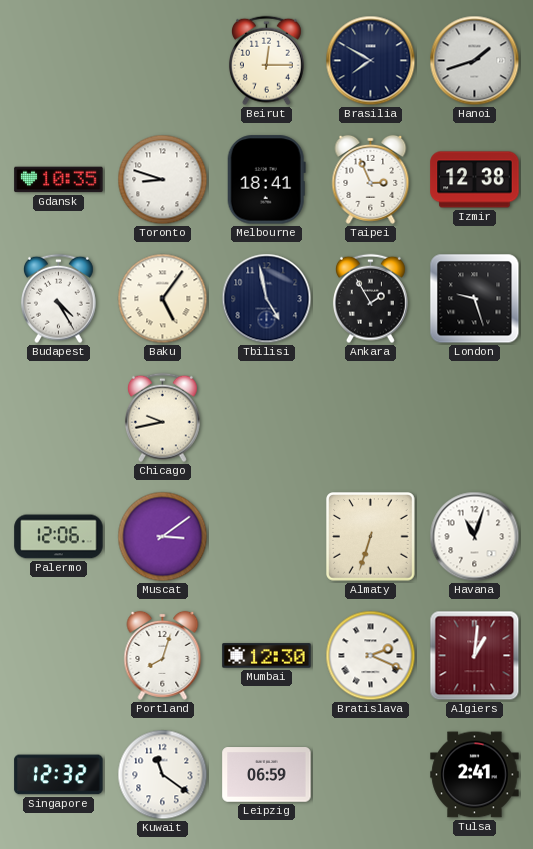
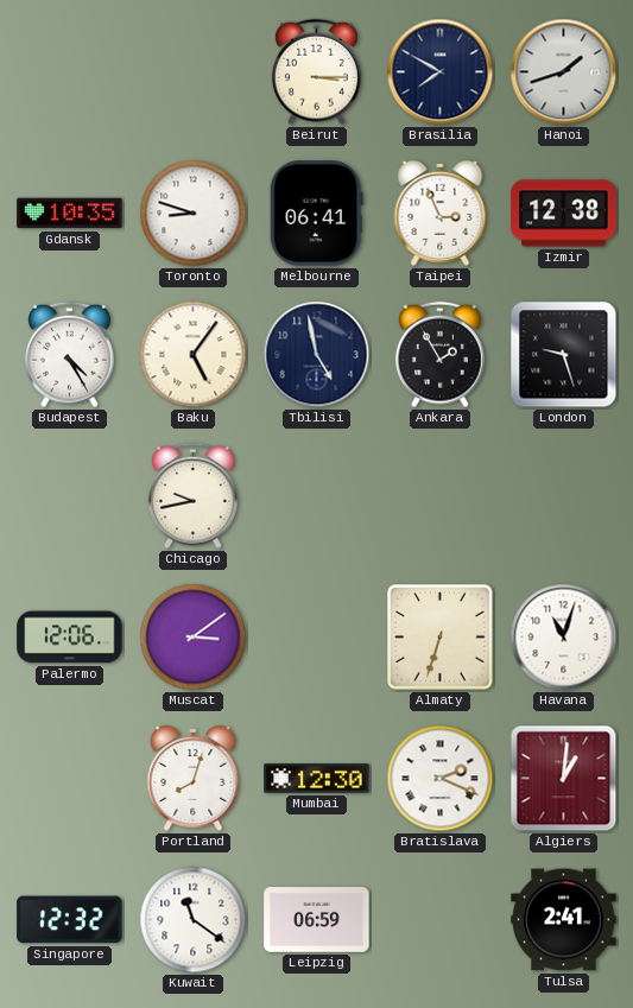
Beirut: 12:15 -> 3:15
Melbourne: 18:41 -> 06:41
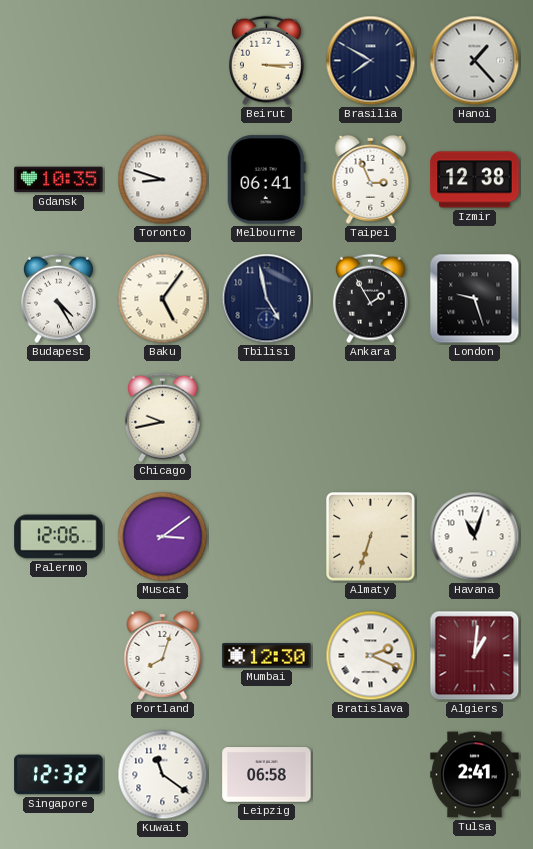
Hanoi: 1:42 -> 1:23
Leipzig: 06:59 -> 06:58
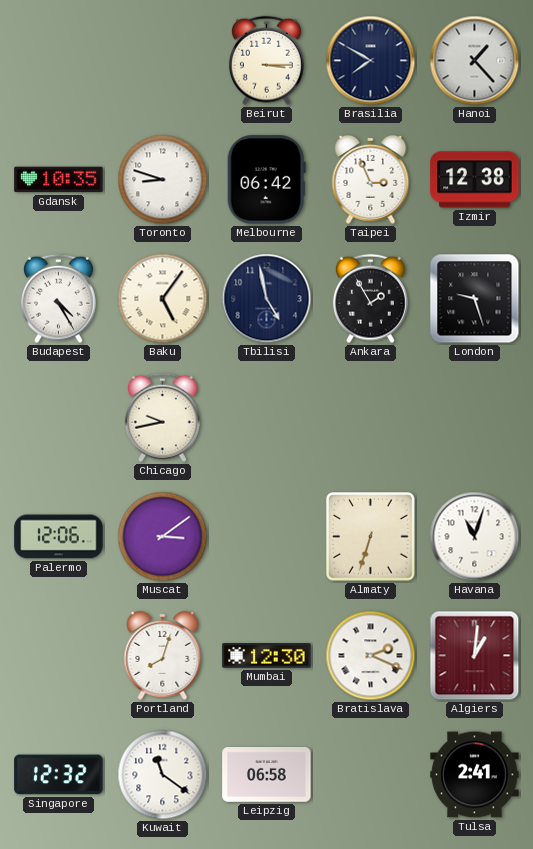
Melbourne: 06:41 -> 06:42
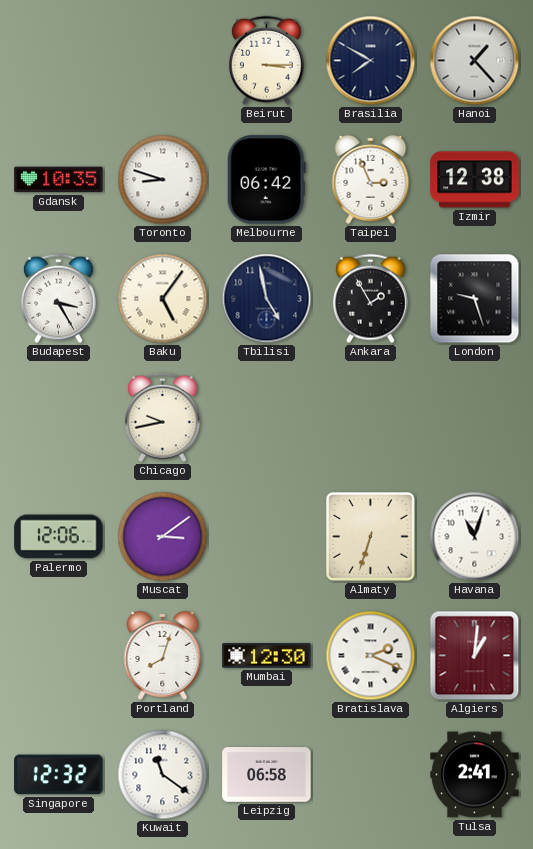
Budapest: 4:25 -> 3:25
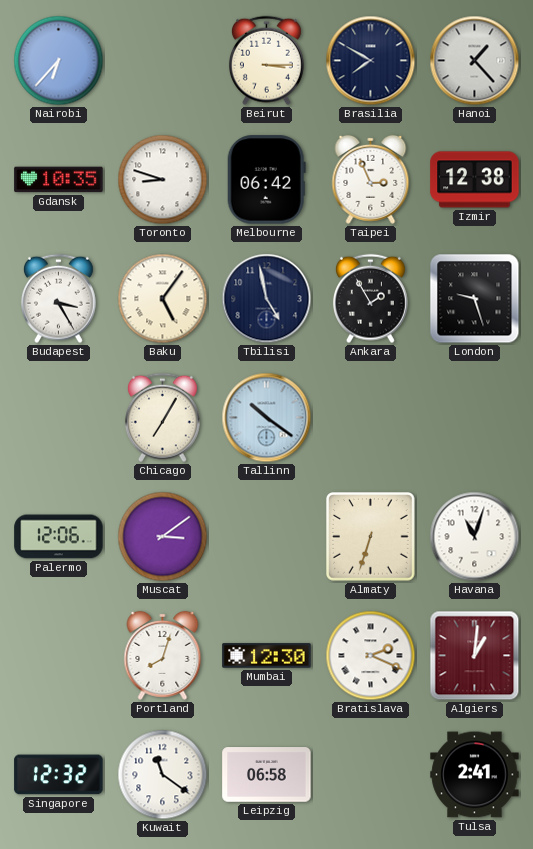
Nairobi: none -> 6:37
Chicago: 9:43 -> 7:05
Tallinn: none -> 10:21
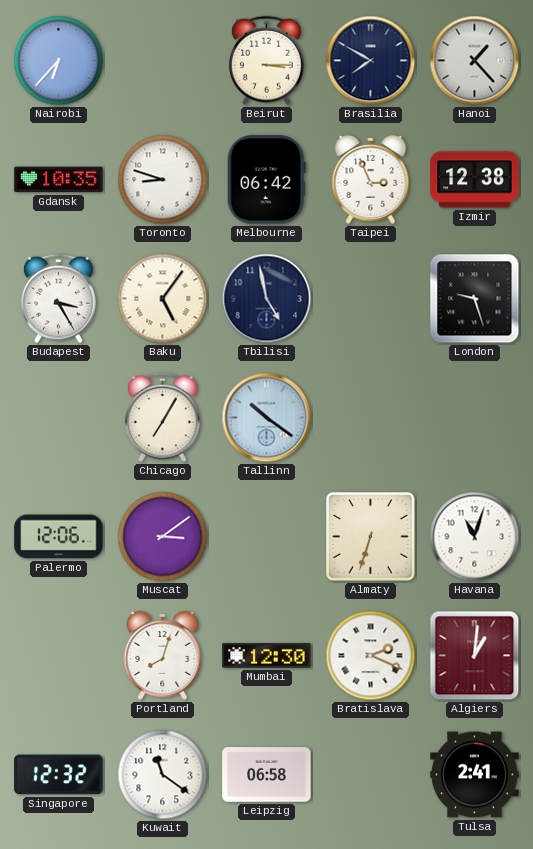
Ankara: 1:55 -> none
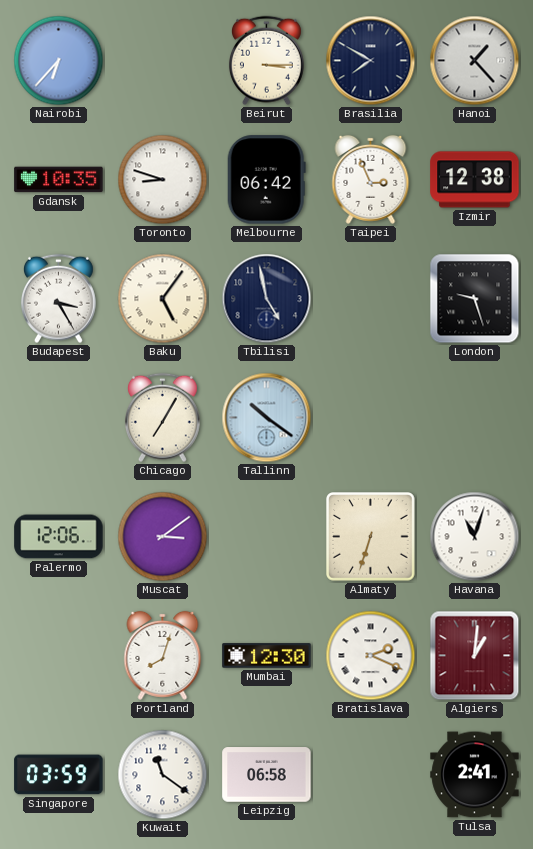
Singapore: 12:32 -> 03:59
